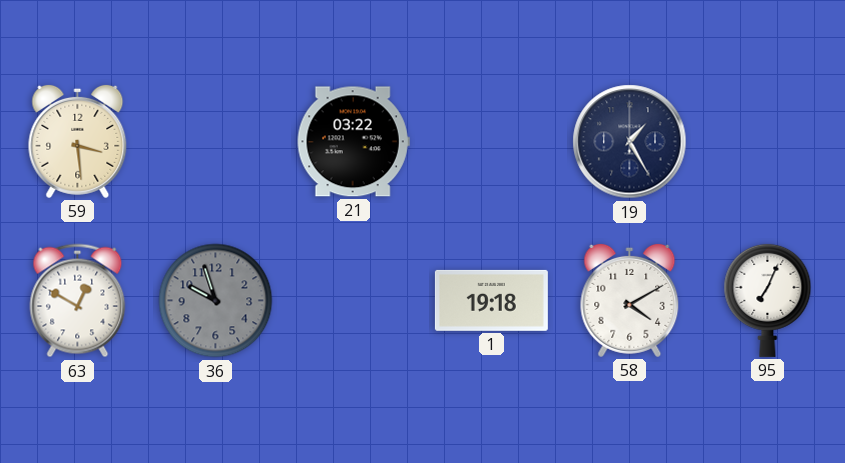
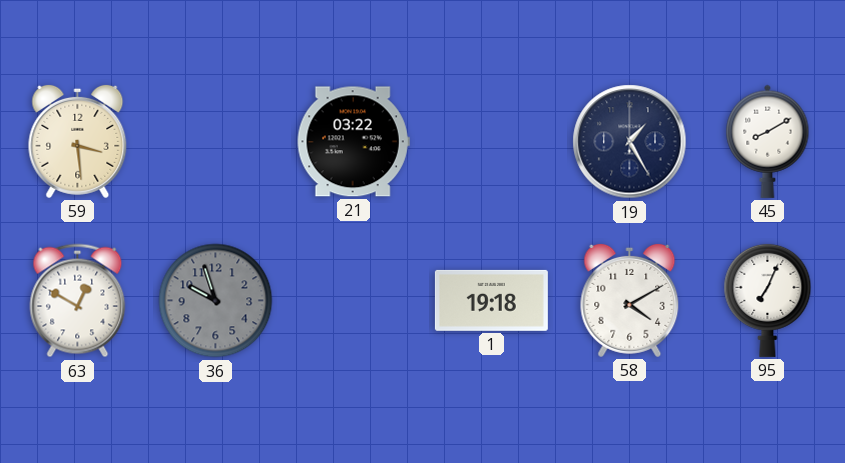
45: none -> 8:10
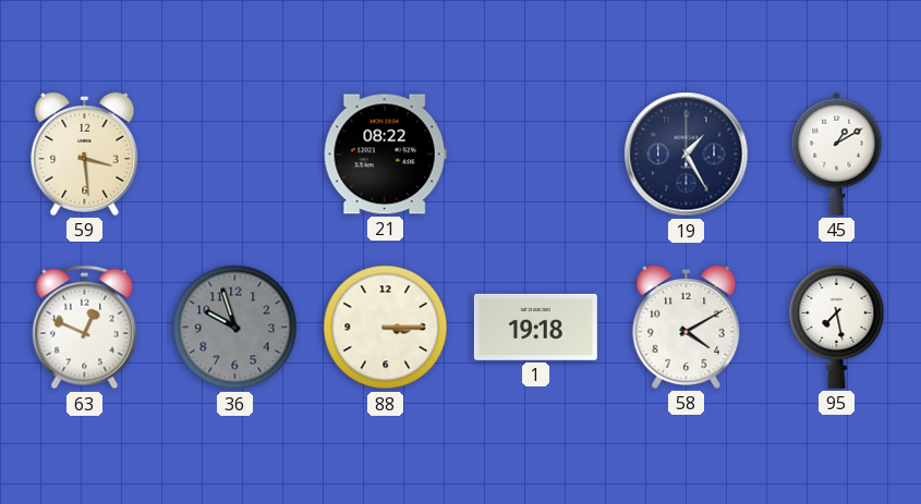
21: 03:22 -> 08:22
45: 8:10 -> 1:10
63: 12:50 -> 12:49
88: none -> 3:15
95: 7:04 -> 7:28
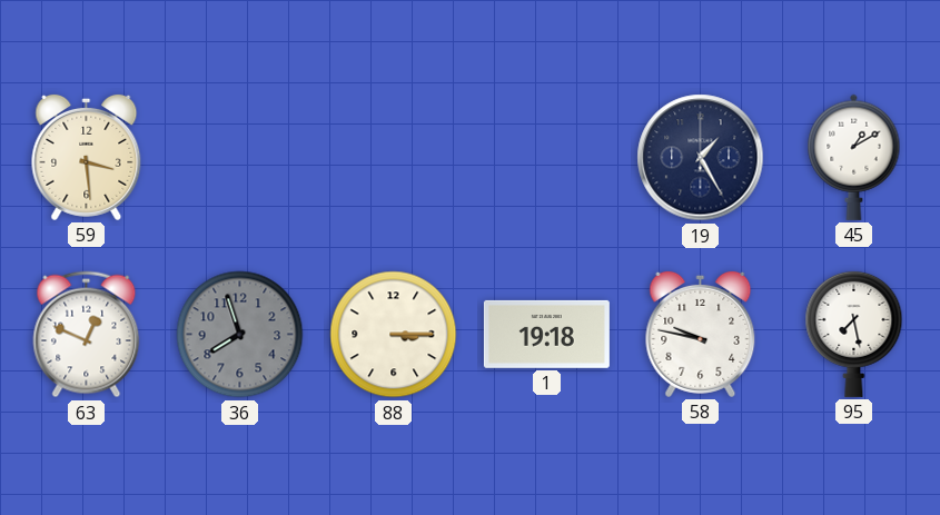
21: 08:22 -> none
36: 9:57 -> 7:57
58: 4:10 -> 9:47
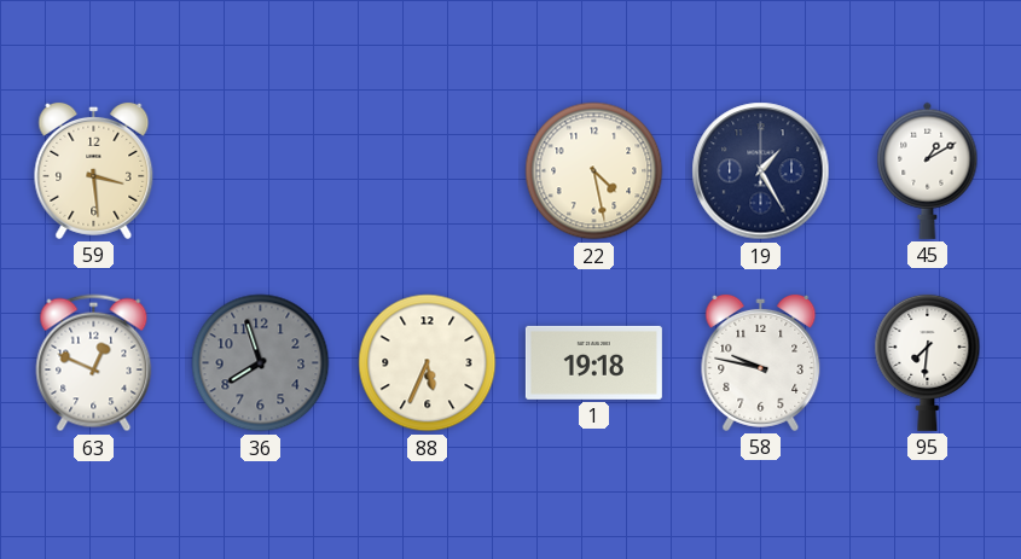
22: none -> 4:28
88: 3:15 -> 5:34
95: 7:28 -> 7:31
